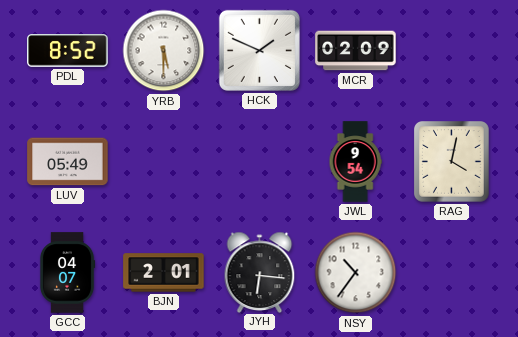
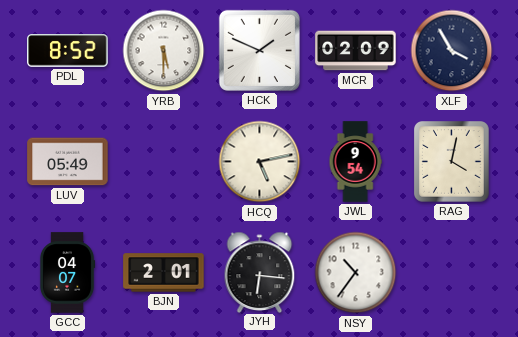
XLF: none -> 3:55
HCQ: none -> 5:13
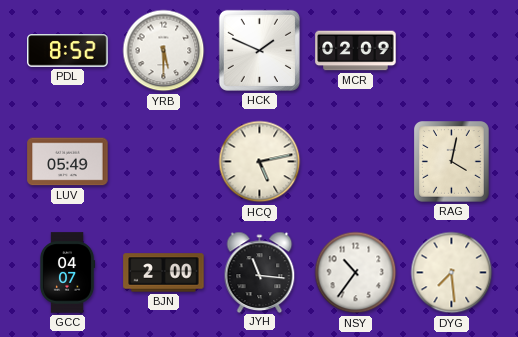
XLF: 3:55 -> none
JWL: 9:54 -> none
BJN: 2:01 -> 2:00
JYH: 6:16 -> 11:16
DYG: none -> 7:29
